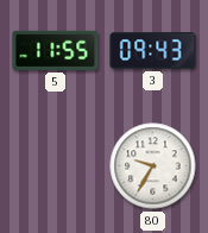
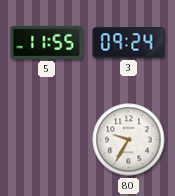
3: 09:43 -> 09:24
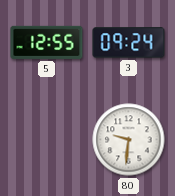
5: 11:55 -> 12:55
80: 9:35 -> 9:31
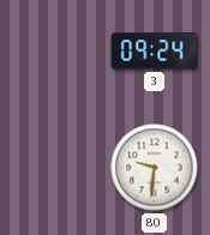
5: 12:55 -> none
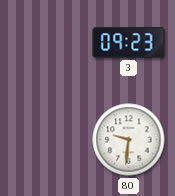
3: 09:24 -> 09:23
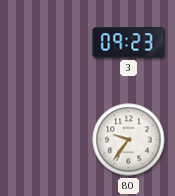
80: 9:31 -> 9:36
